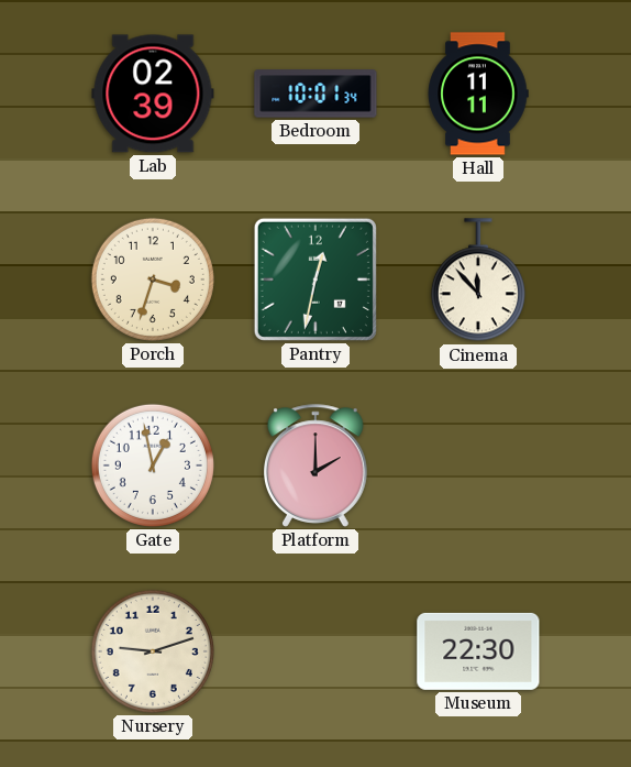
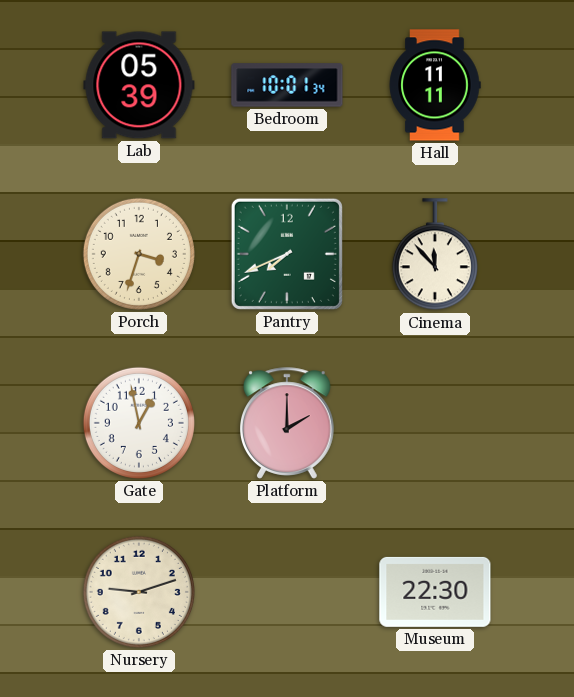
Lab: 02:39 -> 05:39
Pantry: 12:32 -> 7:41
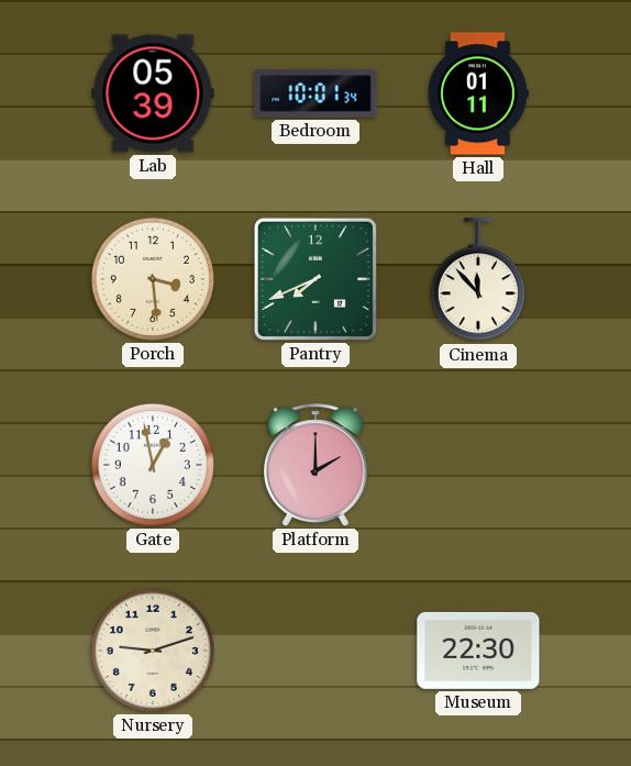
Hall: 11:11 -> 01:11
Porch: 3:33 -> 3:29
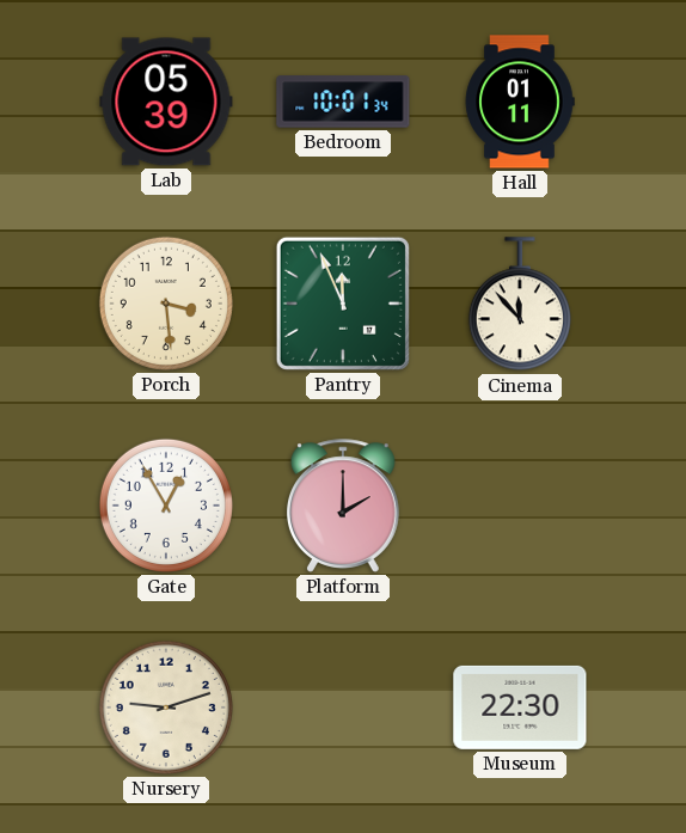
Pantry: 7:41 -> 11:56
Gate: 12:58 -> 12:55
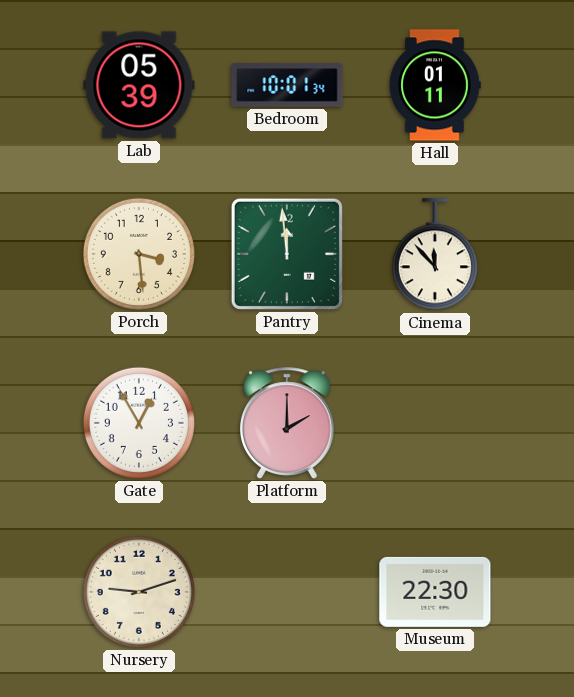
Pantry: 11:56 -> 11:59
